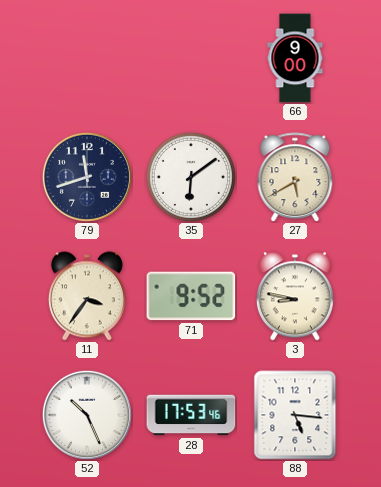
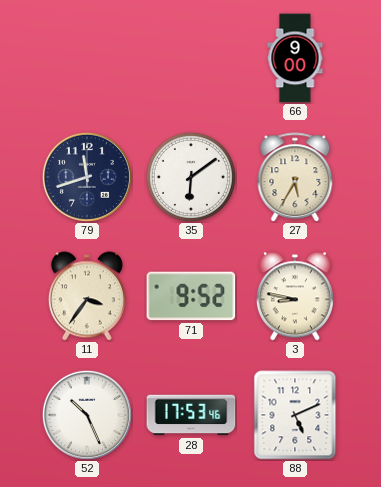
27: 5:40 -> 5:35
88: 5:16 -> 5:11
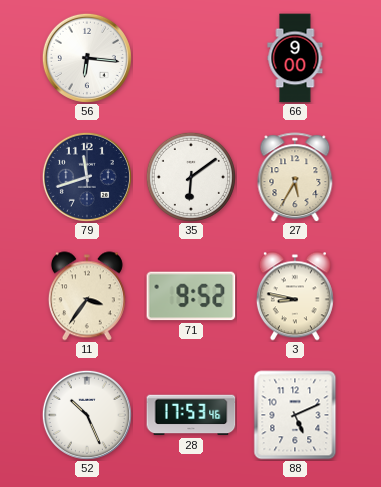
56: none -> 6:16
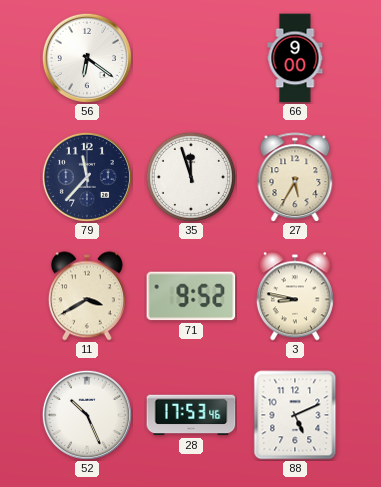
56: 6:16 -> 6:21
79: 11:42 -> 11:37
35: 6:09 -> 11:57
11: 3:36 -> 3:40
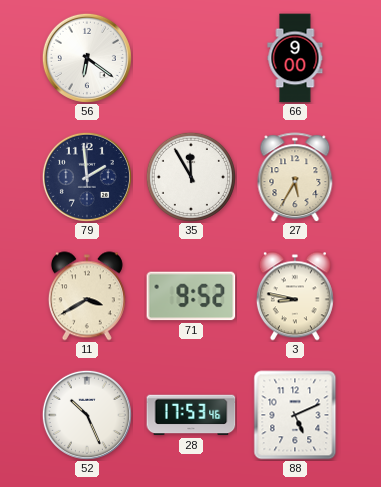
79: 11:37 -> 1:59
35: 11:57 -> 11:55
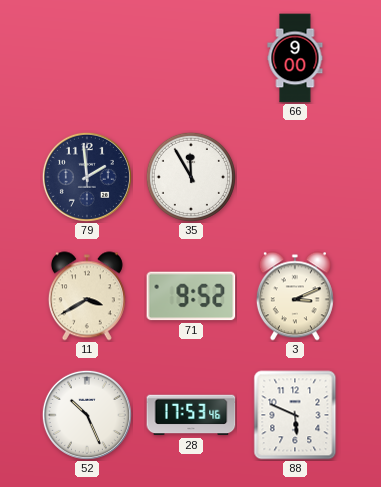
56: 6:21 -> none
27: 5:35 -> none
3: 8:47 -> 3:11
88: 5:11 -> 5:49
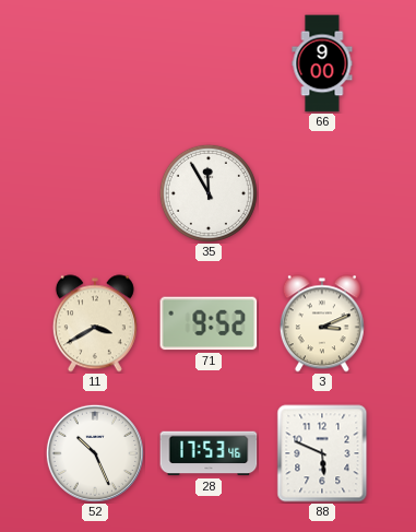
79: 1:59 -> none
